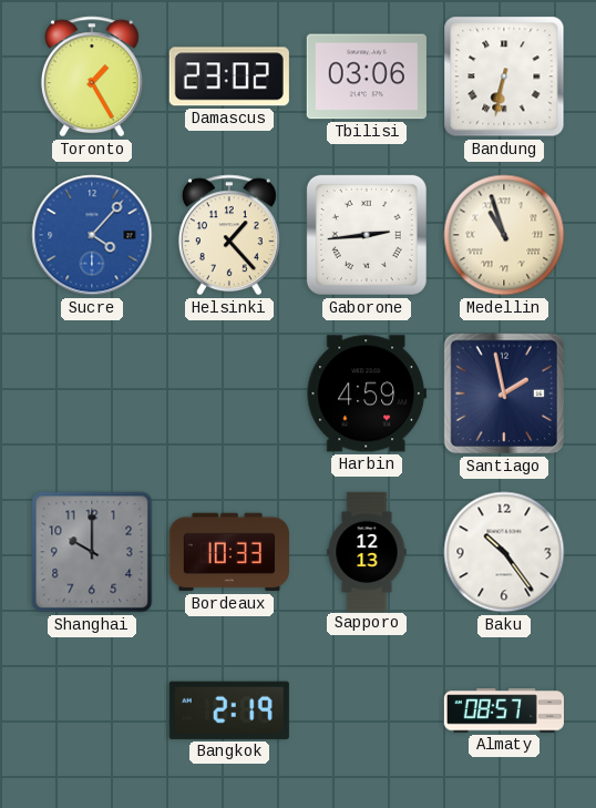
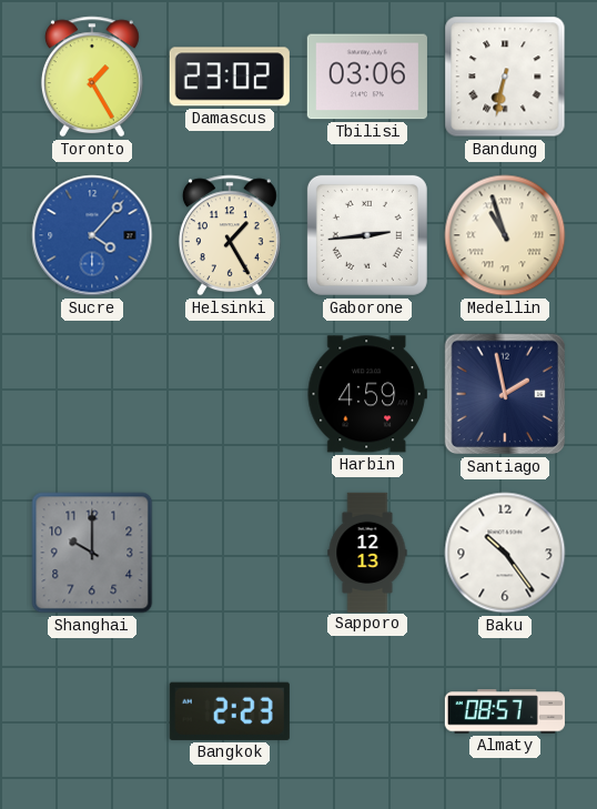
Helsinki: 1:23 -> 1:25
Bordeaux: 10:33 -> none
Bangkok: 2:19 -> 2:23
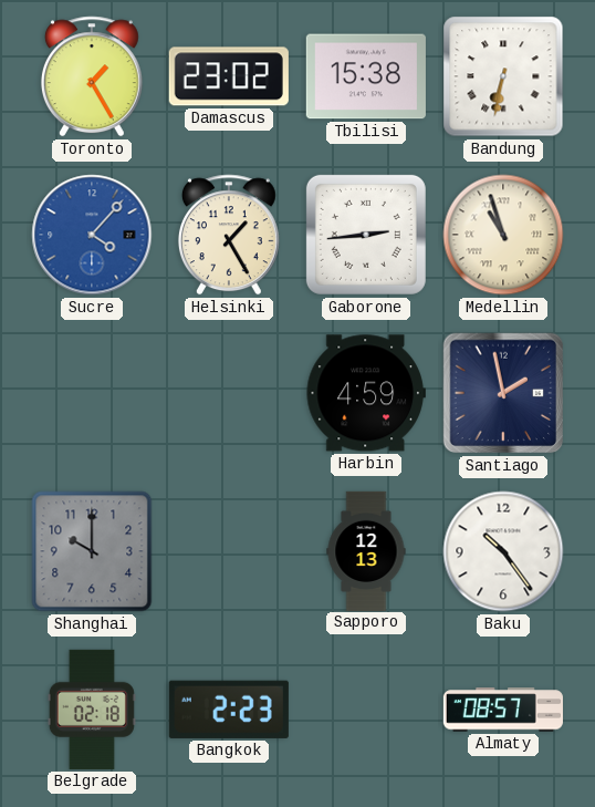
Tbilisi: 03:06 -> 15:38
Belgrade: none -> 02:18
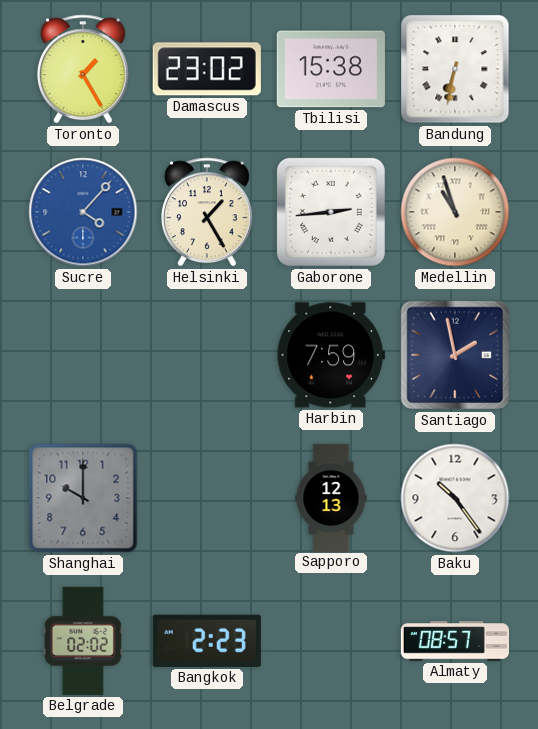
Harbin: 4:59 -> 7:59
Belgrade: 02:18 -> 02:02
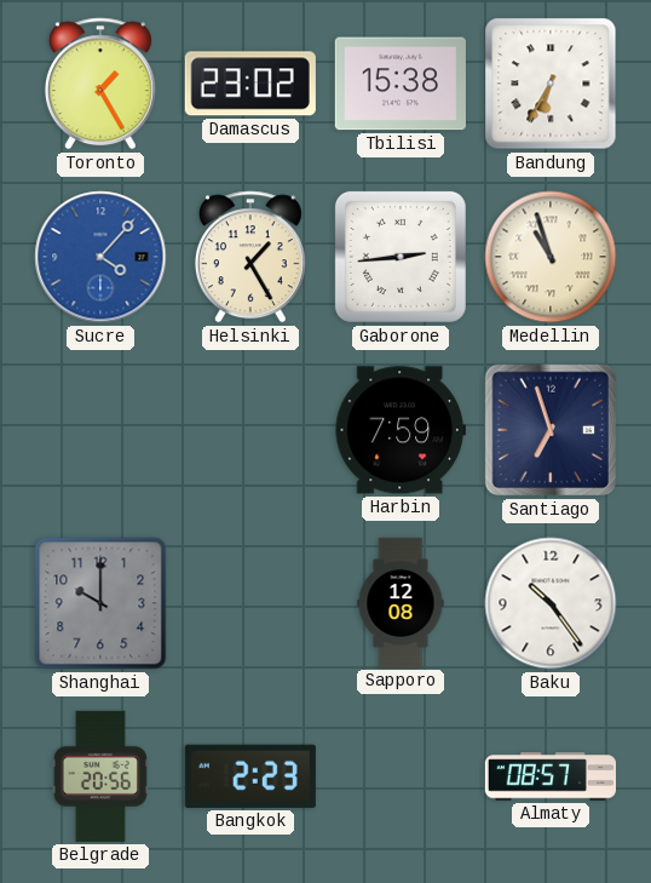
Bandung: 6:32 -> 6:35
Santiago: 1:58 -> 6:57
Sapporo: 12:13 -> 12:08
Belgrade: 02:02 -> 20:56
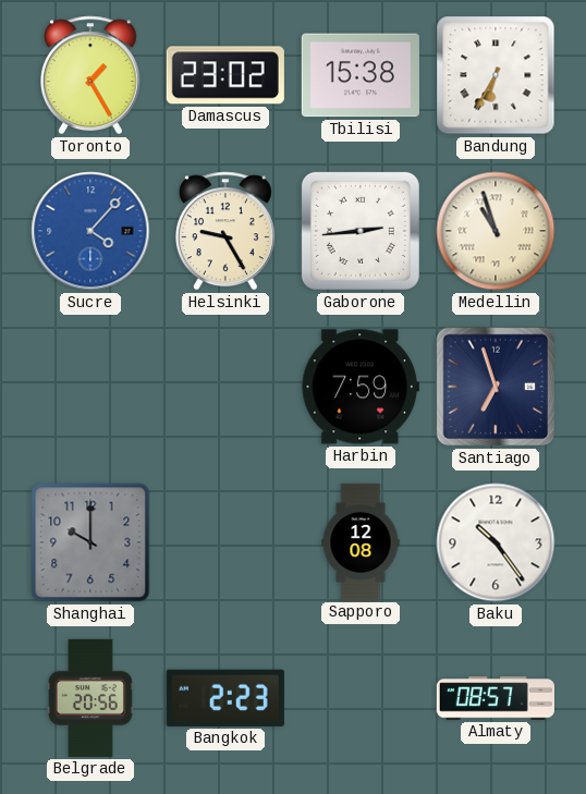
Helsinki: 1:25 -> 9:25
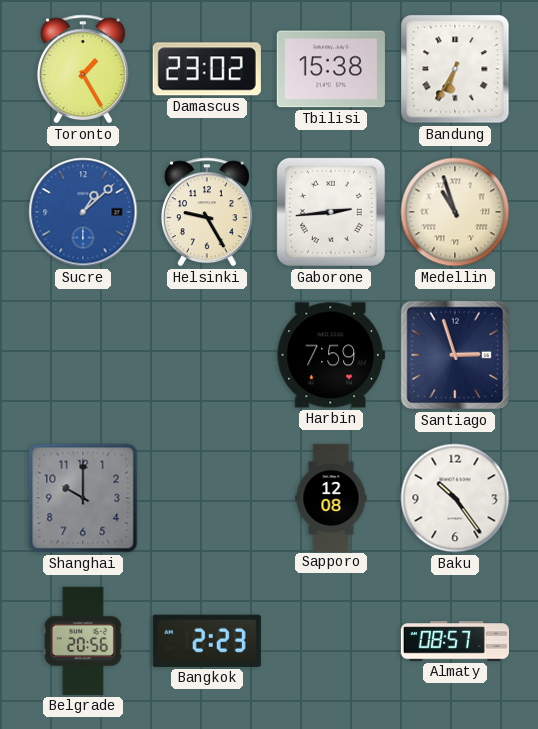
Sucre: 4:07 -> 1:08
Santiago: 6:57 -> 2:57
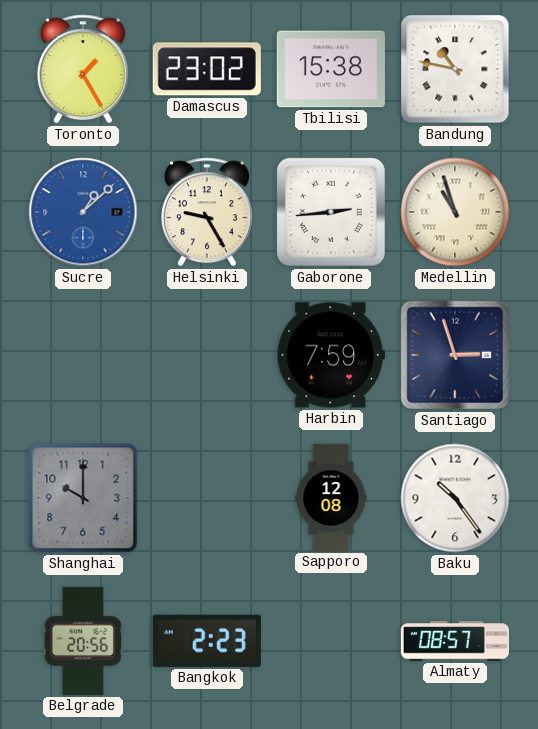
Bandung: 6:35 -> 10:47
